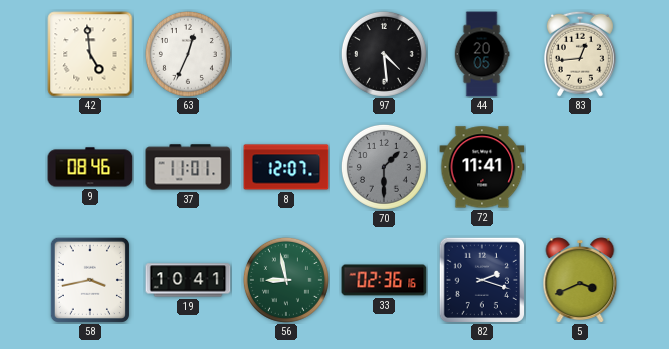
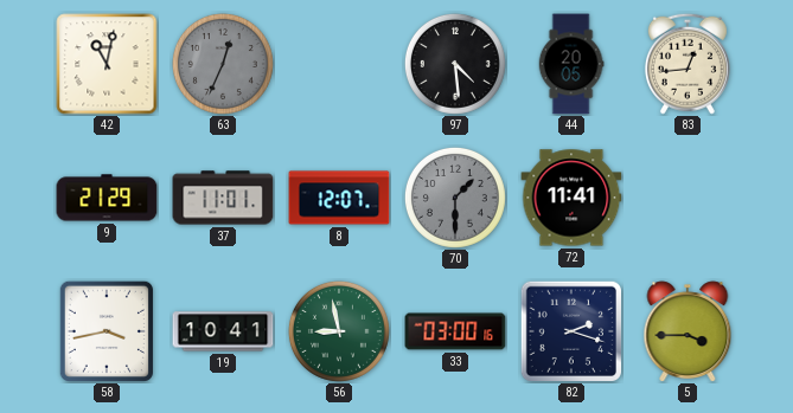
42: 4:59 -> 11:02
63 dial: white -> grey
9: 08:46 -> 21:29
33: 02:36 -> 03:00
5: 3:41 -> 3:45
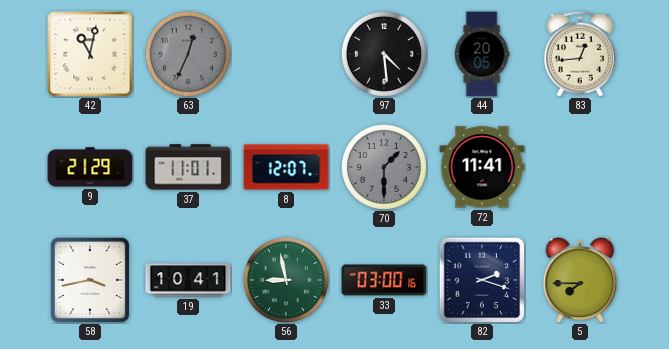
5: 3:45 -> 7:45
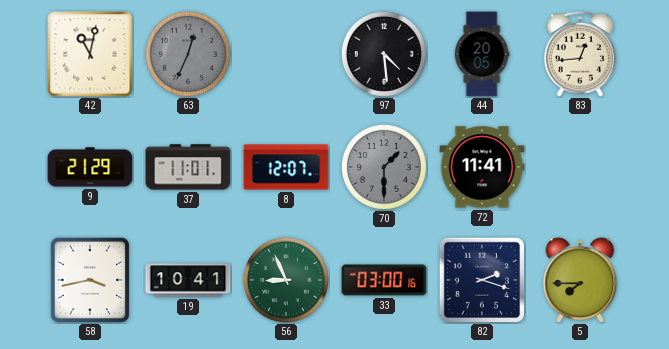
56: 8:58 -> 8:56
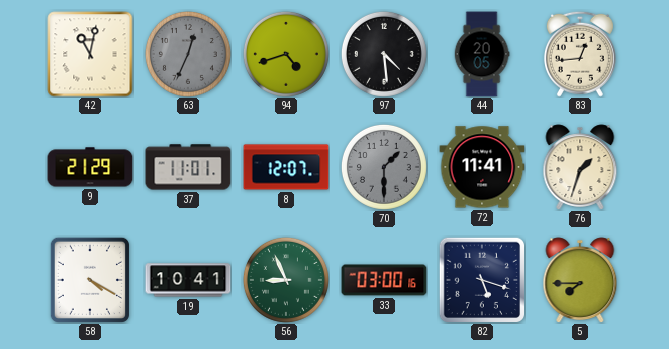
94: none -> 4:42
76: none -> 1:33
58: 3:43 -> 4:20
82: 2:18 -> 5:18
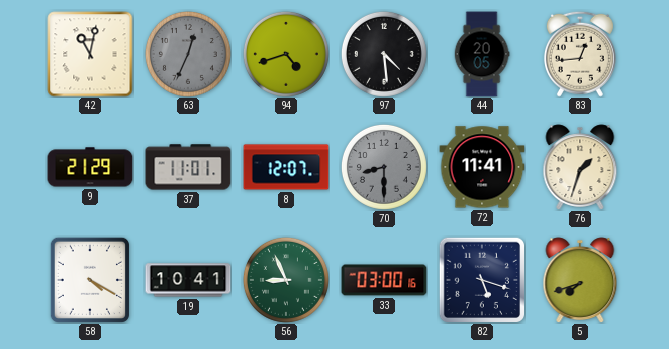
70: 1:30 -> 8:30
5: 7:45 -> 7:42
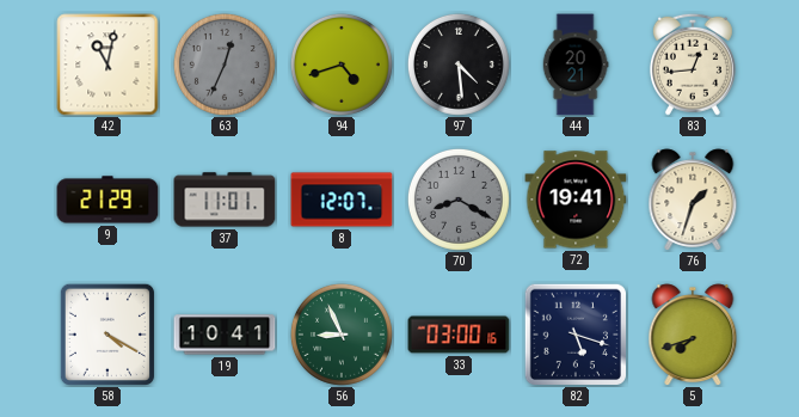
44: 20:05 -> 20:21
70: 8:30 -> 8:20
72: 11:41 -> 19:41
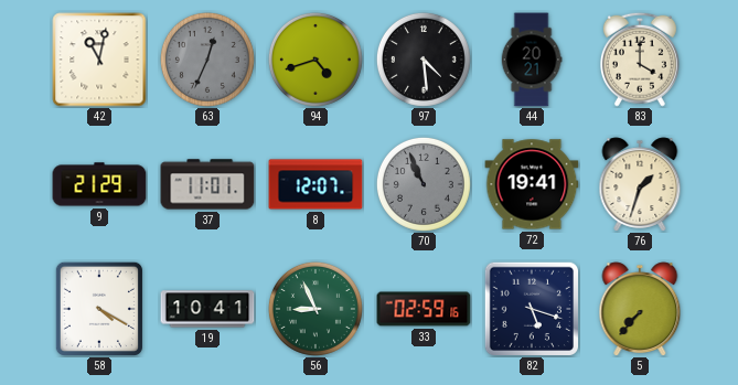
83: 12:44 -> 4:00
70: 8:20 -> 10:56
33: 03:00 -> 02:59
5: 7:42 -> 7:37
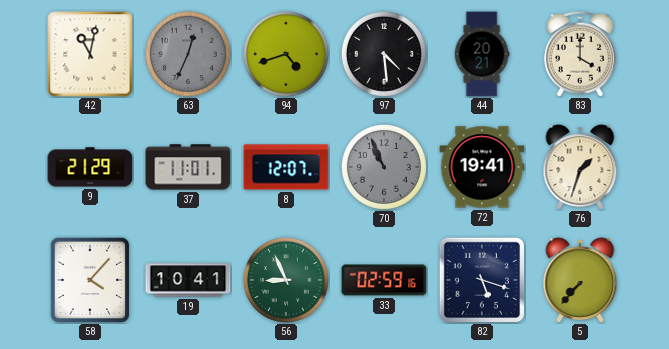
58: 4:20 -> 4:07
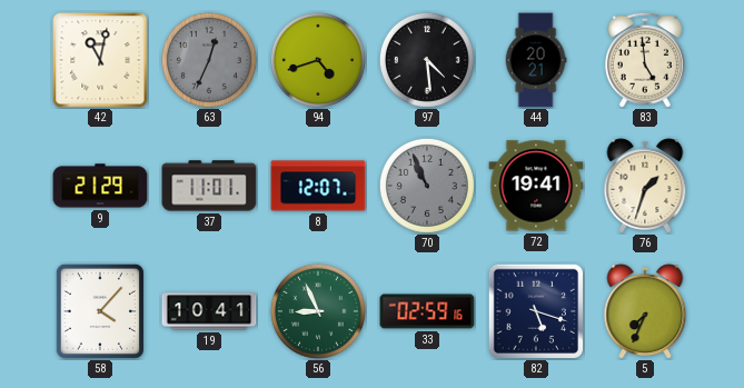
83: 4:00 -> 4:59
5: 7:37 -> 7:34
